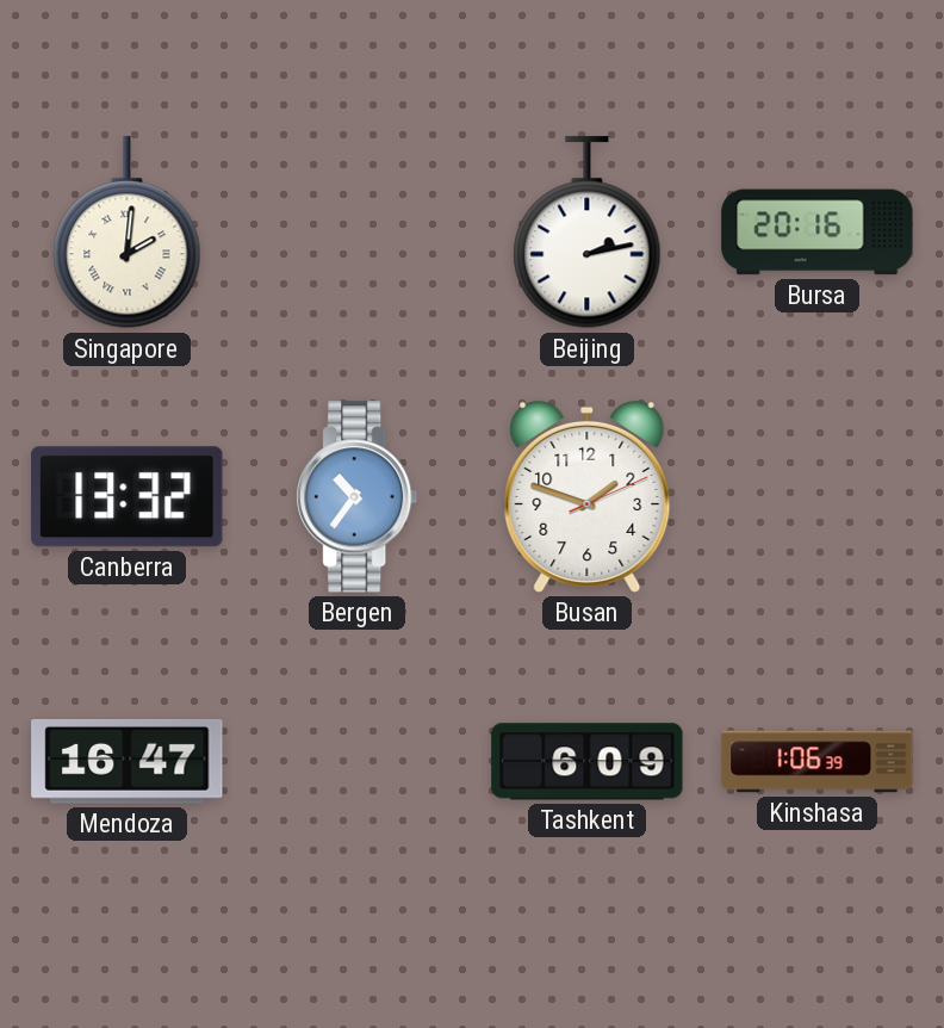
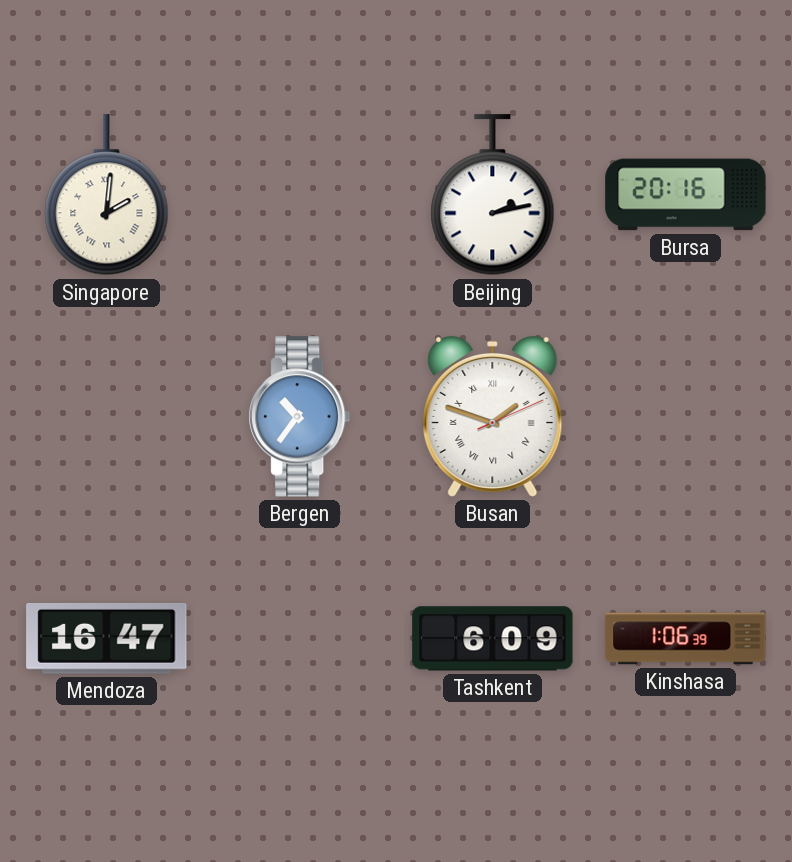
Canberra: 13:32 -> none
Busan numerals: Arabic -> Roman
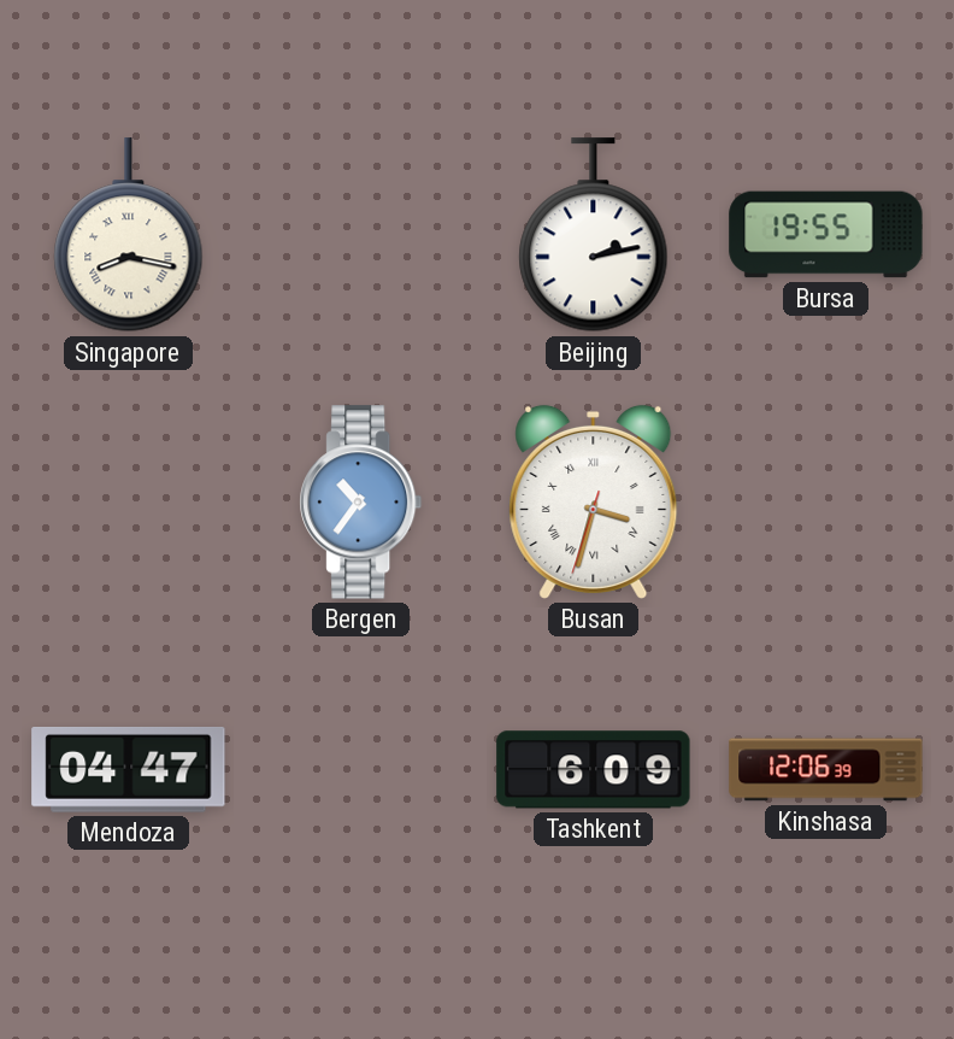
Singapore: 2:01 -> 8:17
Bursa: 20:16 -> 19:55
Busan: 1:48 -> 3:32
Mendoza: 16:47 -> 04:47
Kinshasa: 1:06 -> 12:06
